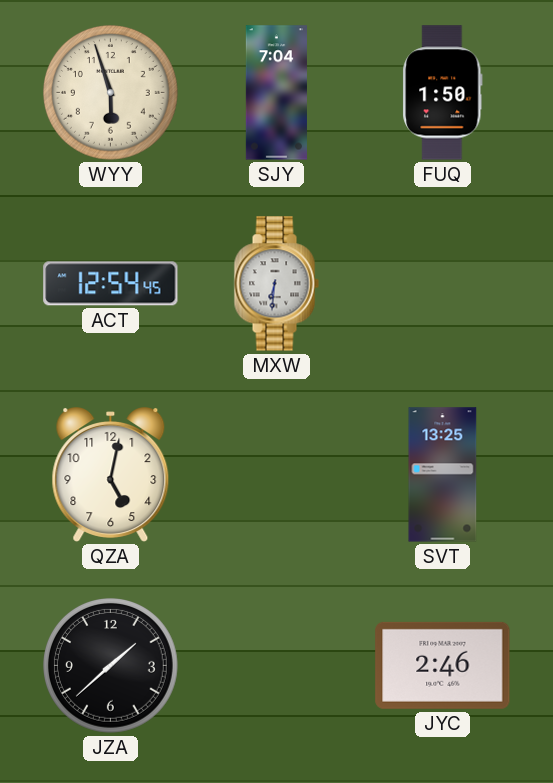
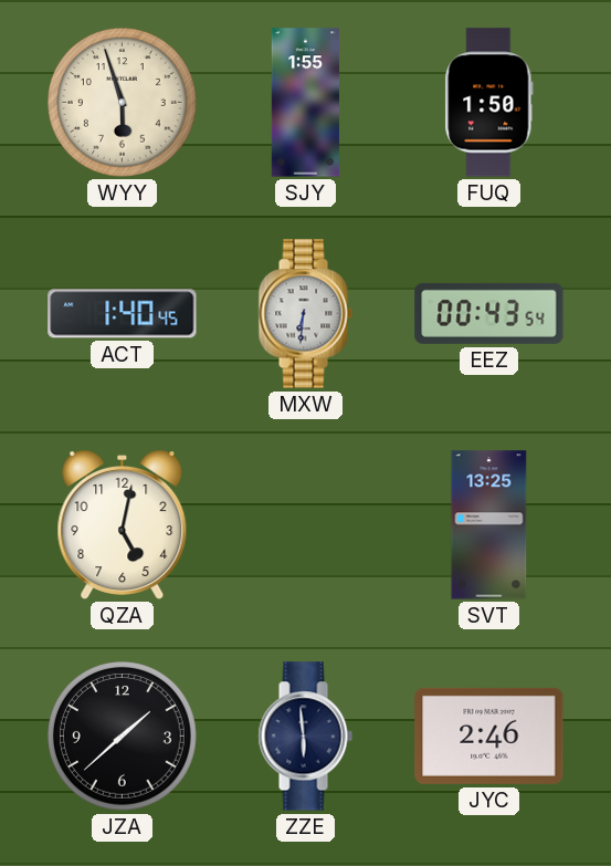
SJY: 7:04 -> 1:55
ACT: 12:54 -> 1:40
EEZ: none -> 00:43
ZZE: none -> 5:59
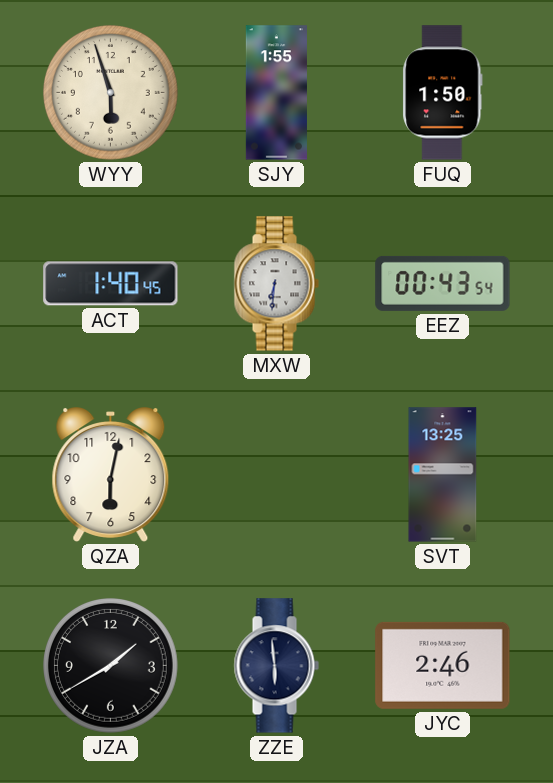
QZA: 5:02 -> 6:02
JZA: 1:38 -> 1:40
